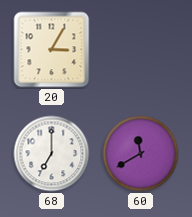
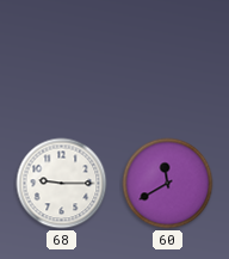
20: 3:05 -> none
68: 7:00 -> 9:15
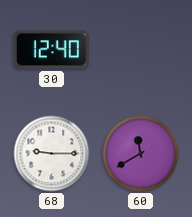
30: none -> 12:40
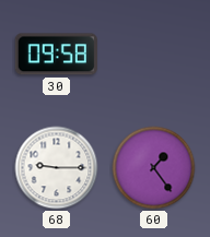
30: 12:40 -> 09:58
60: 11:40 -> 1:24
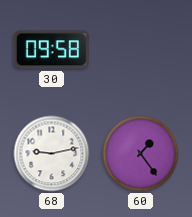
68: 9:15 -> 9:13
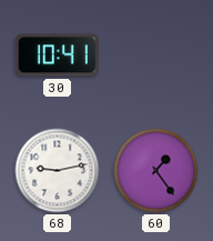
30: 09:58 -> 10:41
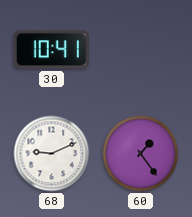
68: 9:13 -> 9:11
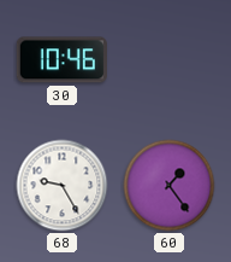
30: 10:41 -> 10:46
68: 9:11 -> 9:25
